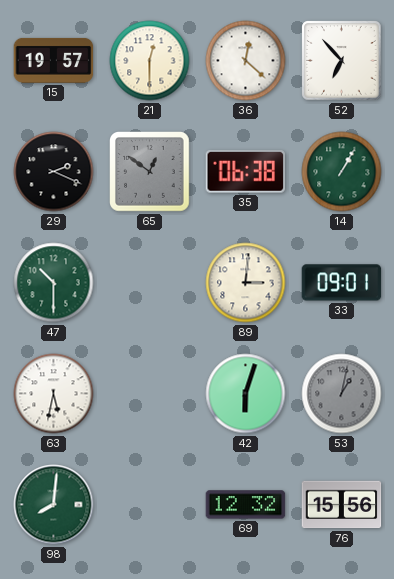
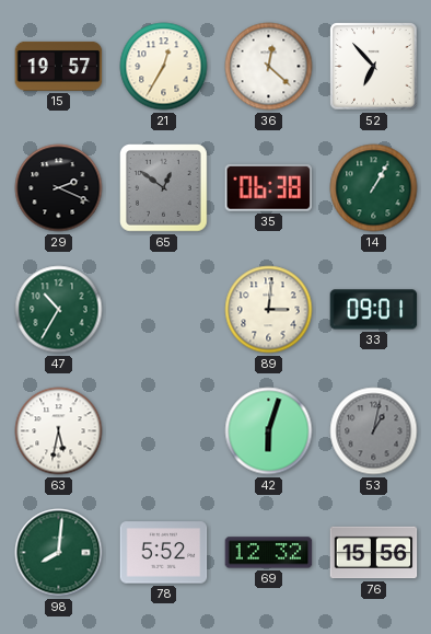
21: 12:30 -> 12:35
47: 10:30 -> 10:35
78: none -> 5:52
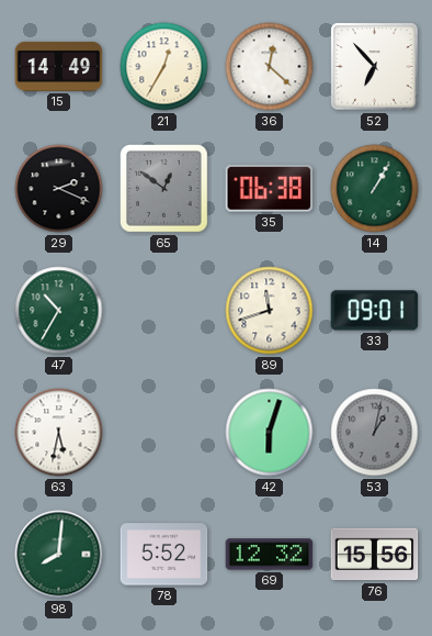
15: 19:57 -> 14:49
89: 3:01 -> 11:42
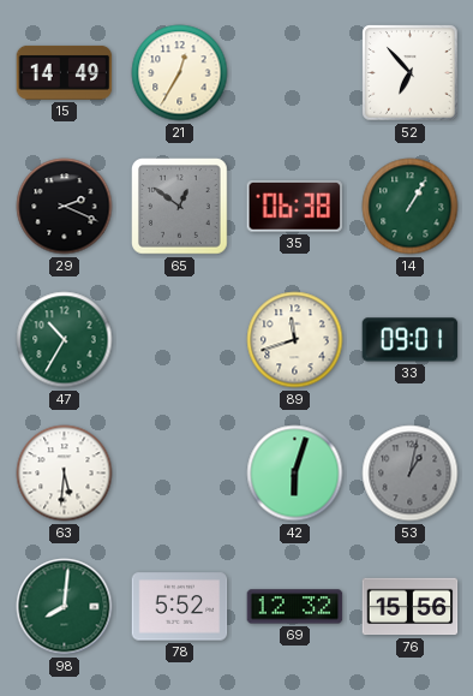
36: 12:22 -> none
63: 5:32 -> 5:31
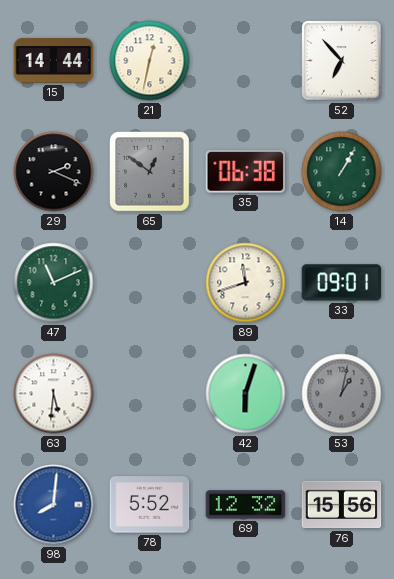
15: 14:49 -> 14:44
21: 12:35 -> 12:32
47: 10:35 -> 11:11
98 dial: green -> blue
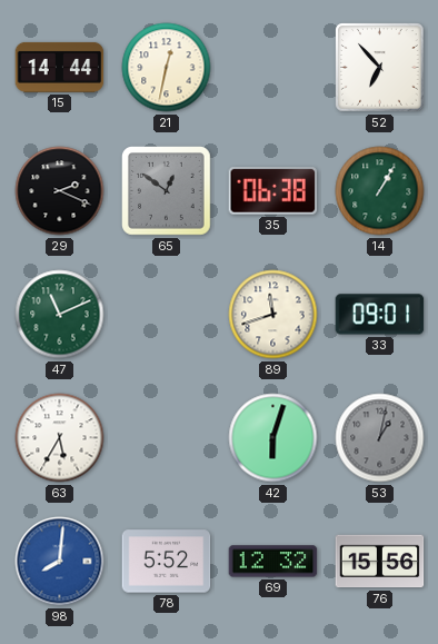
63: 5:31 -> 5:35
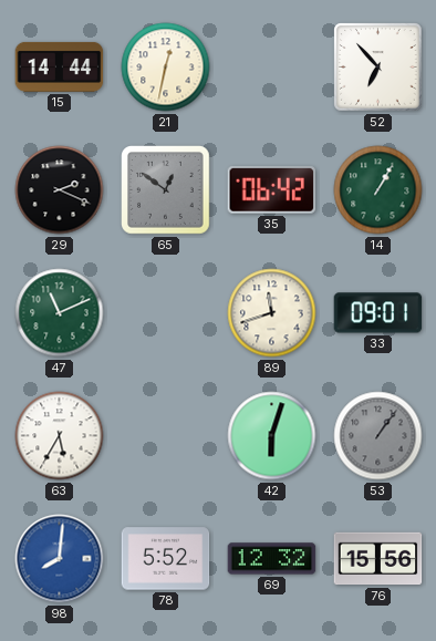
35: 06:38 -> 06:42
53: 1:02 -> 1:06
